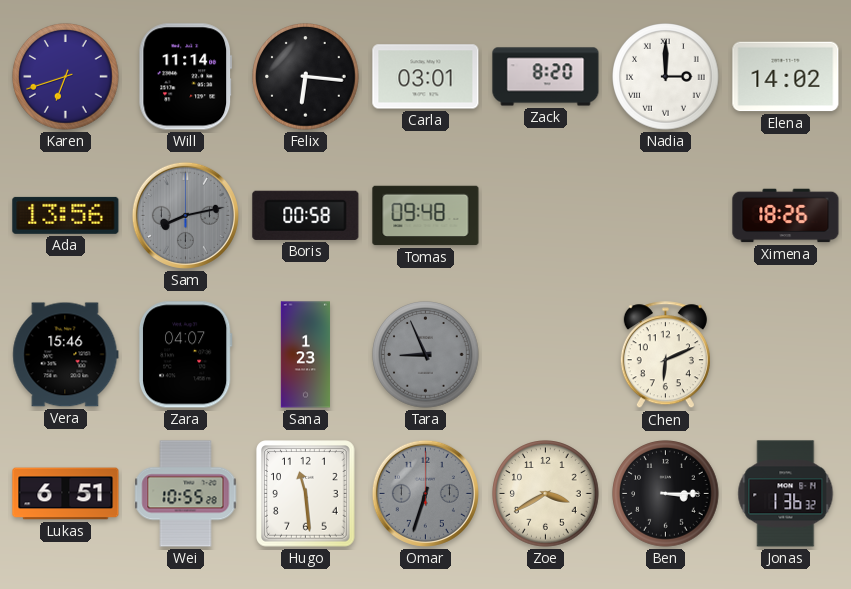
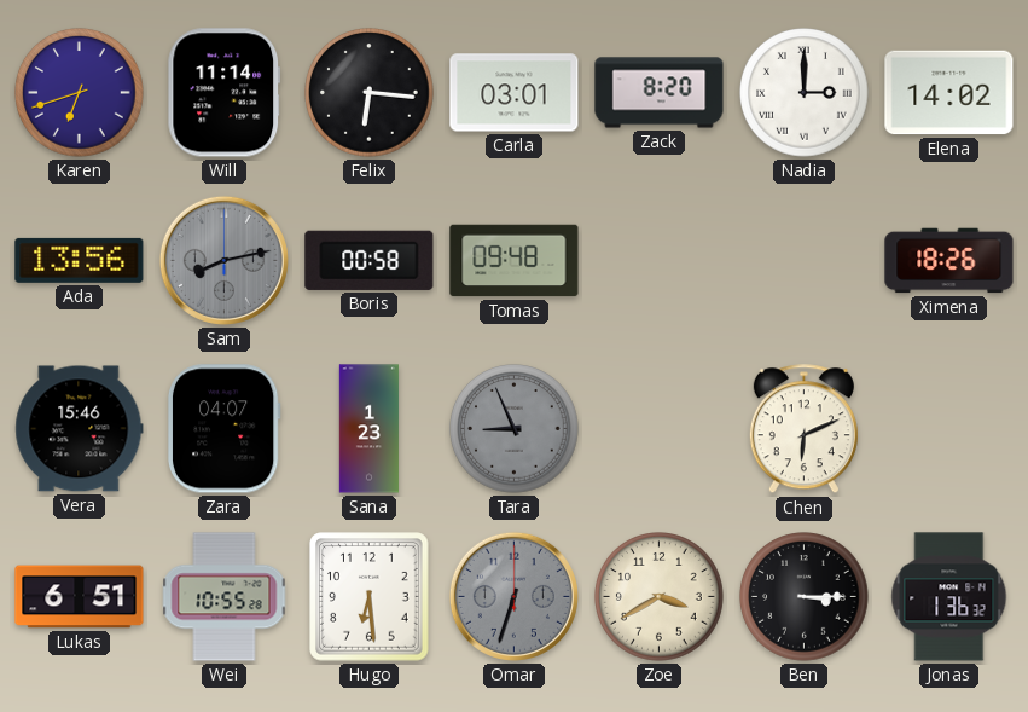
Hugo: 11:29 -> 6:29
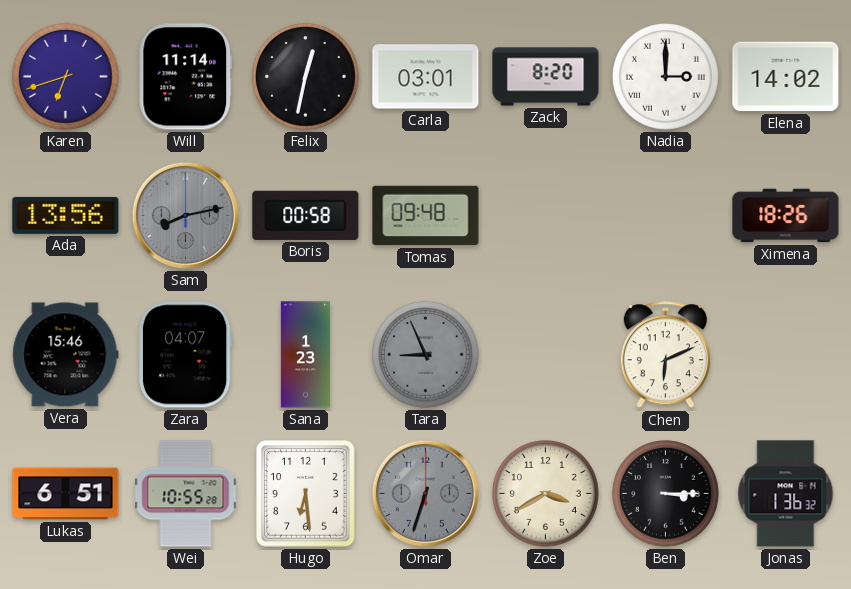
Felix: 6:16 -> 12:32
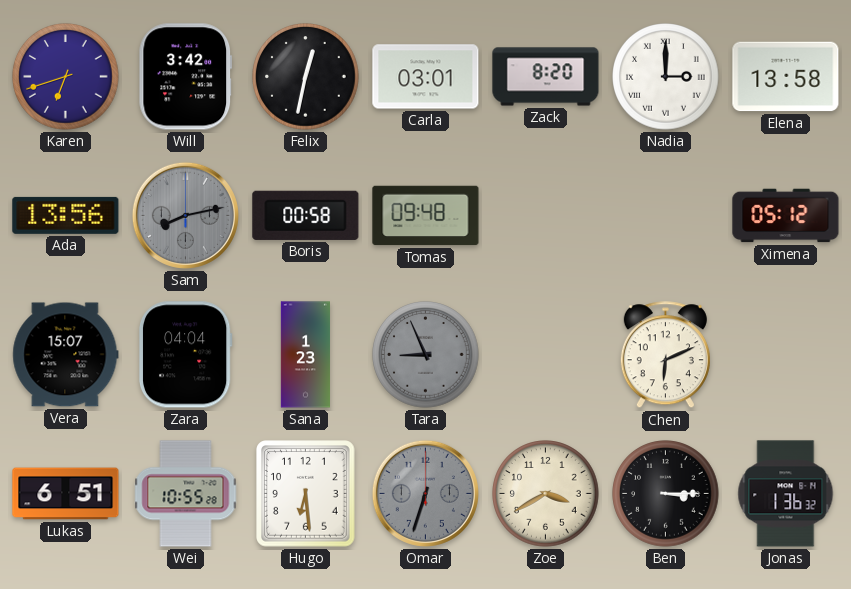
Will: 11:14 -> 3:42
Elena: 14:02 -> 13:58
Ximena: 18:26 -> 05:12
Vera: 15:46 -> 15:07
Zara: 04:07 -> 04:04
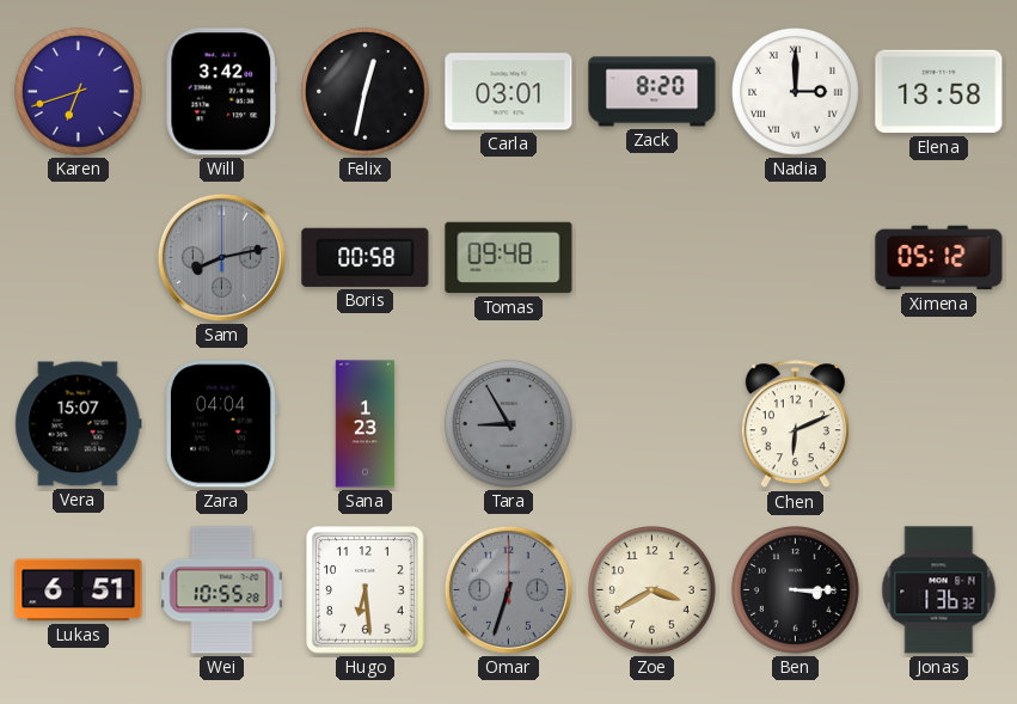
Ada: 13:56 -> none
Tara: 8:56 -> 8:55
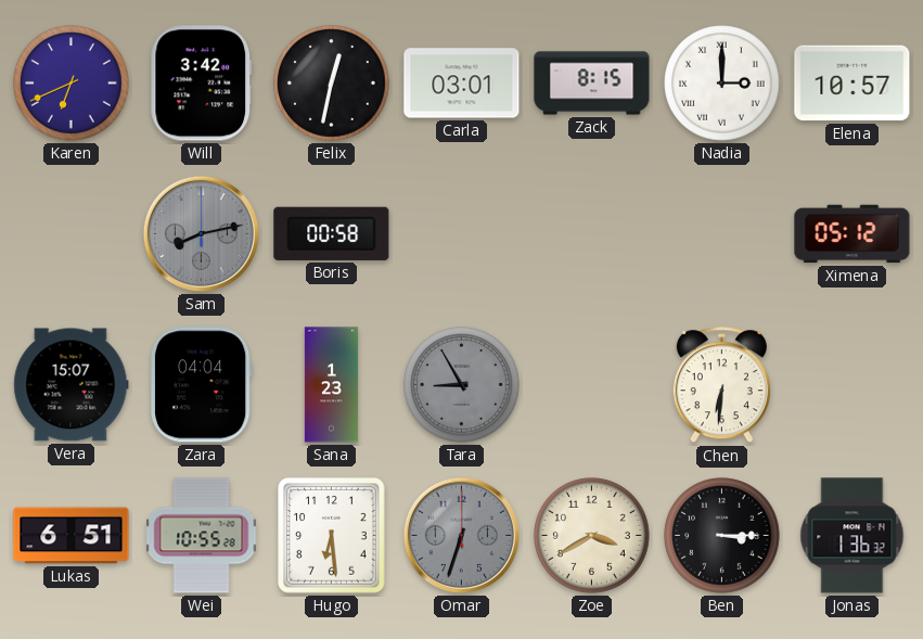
Karen: 6:42 -> 6:41
Zack: 8:20 -> 8:15
Elena: 13:58 -> 10:57
Tomas: 09:48 -> none
Chen: 6:11 -> 6:31
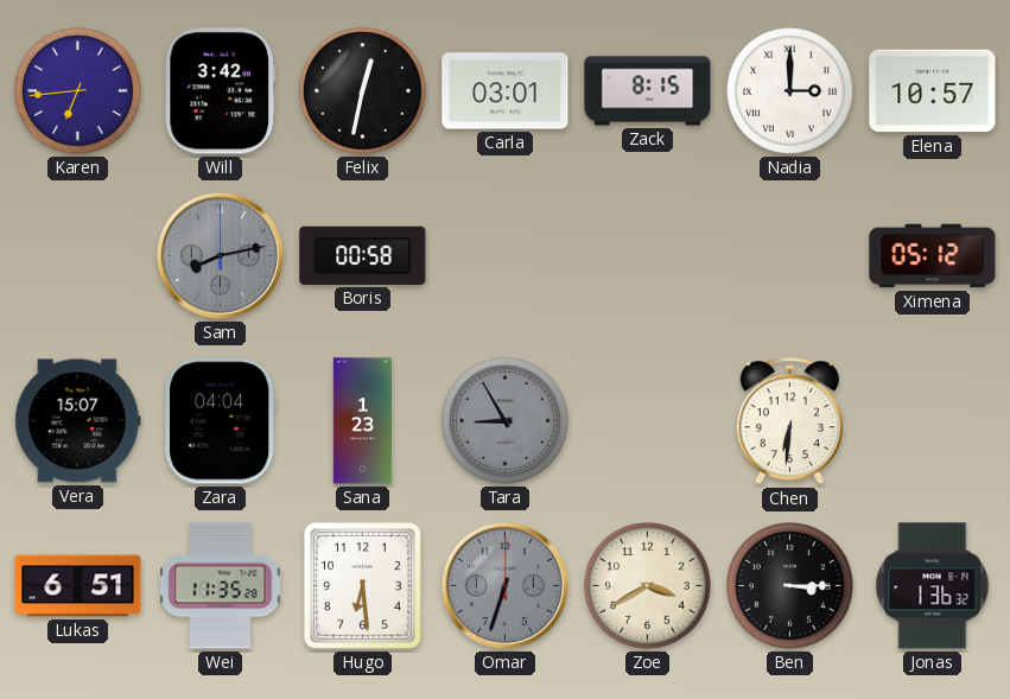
Karen: 6:41 -> 6:44
Wei: 10:55 -> 11:35
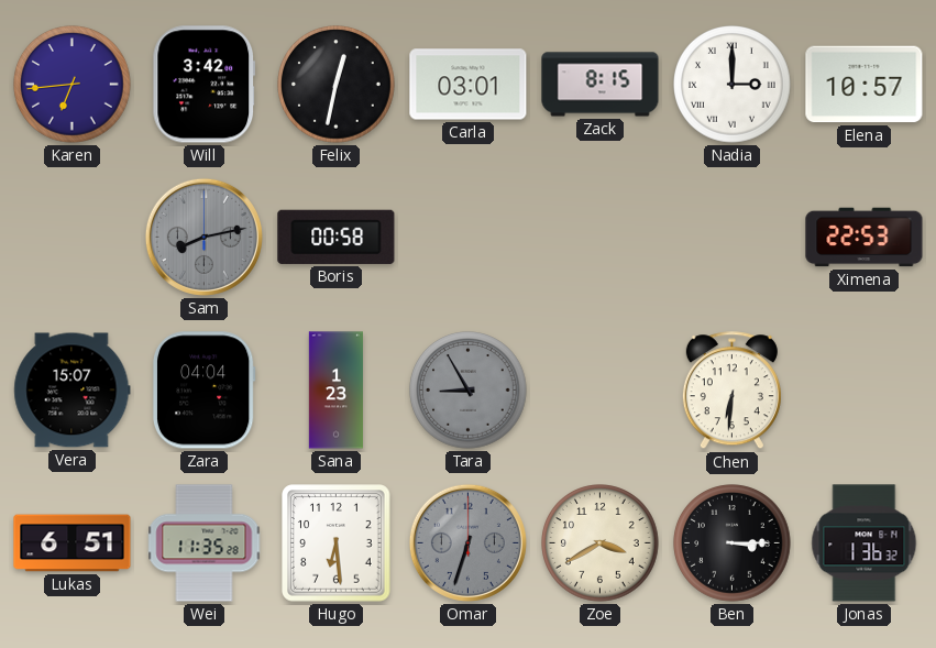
Ximena: 05:12 -> 22:53
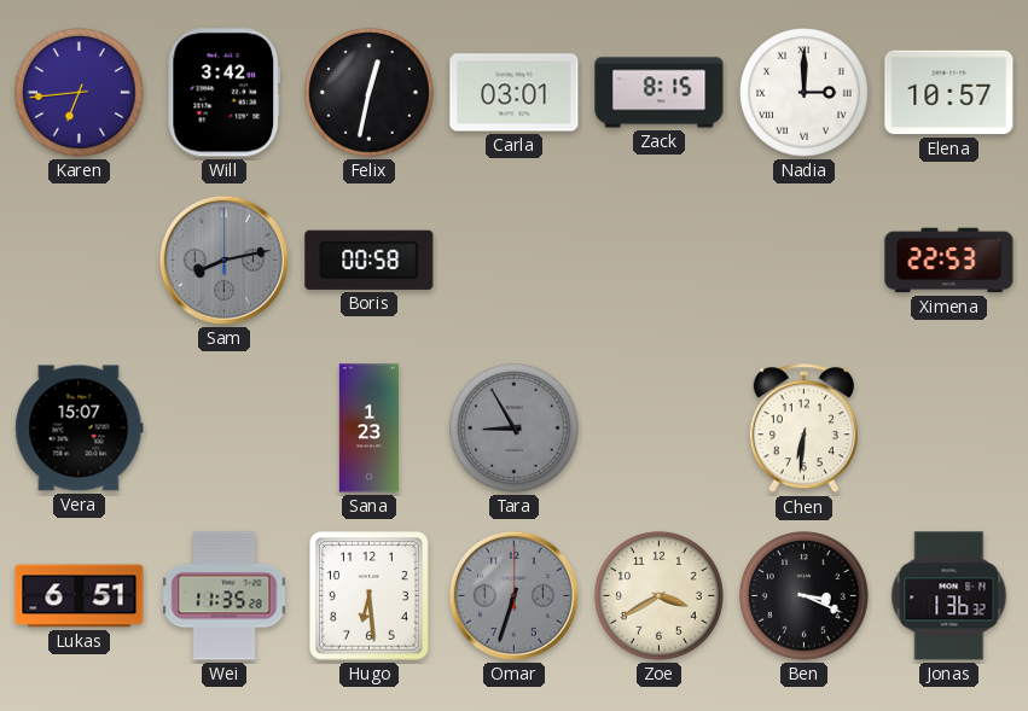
Zara: 04:04 -> none
Ben: 3:15 -> 3:19
